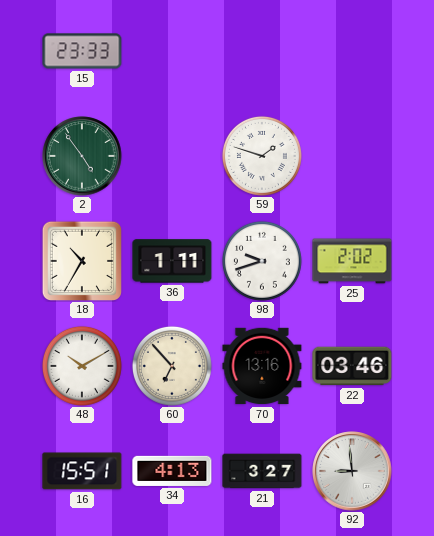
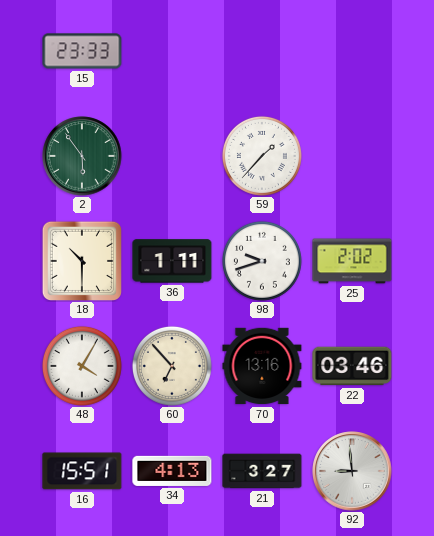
2: 4:54 -> 5:54
59: 1:48 -> 1:37
18: 10:35 -> 10:30
48: 10:10 -> 4:05
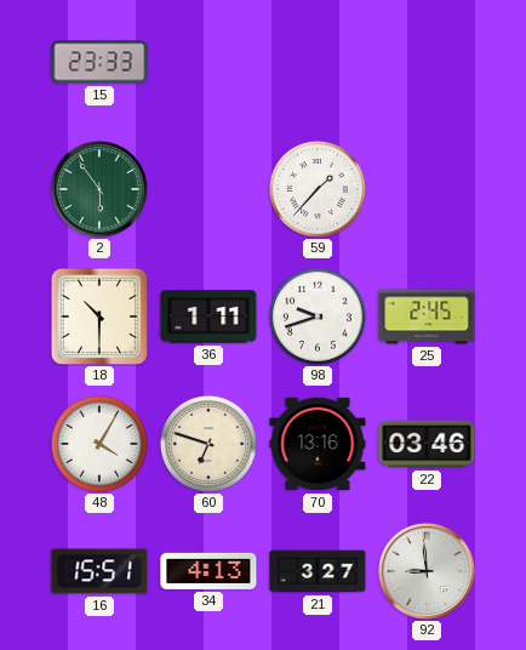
25: 2:02 -> 2:45
60: 6:53 -> 6:48
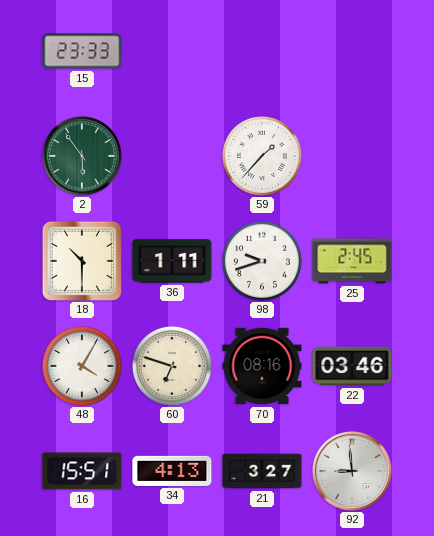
70: 13:16 -> 08:16
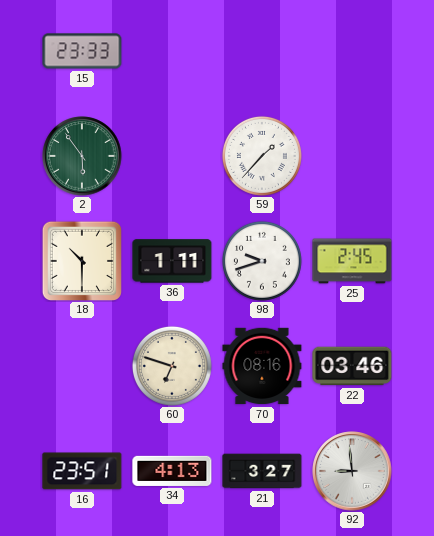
48: 4:05 -> none
16: 15:51 -> 23:51
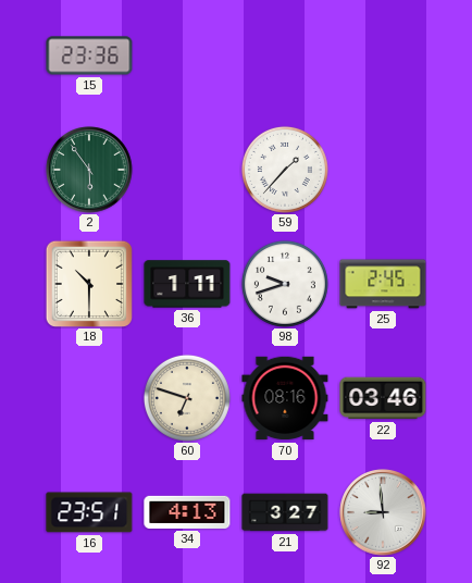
15: 23:33 -> 23:36
